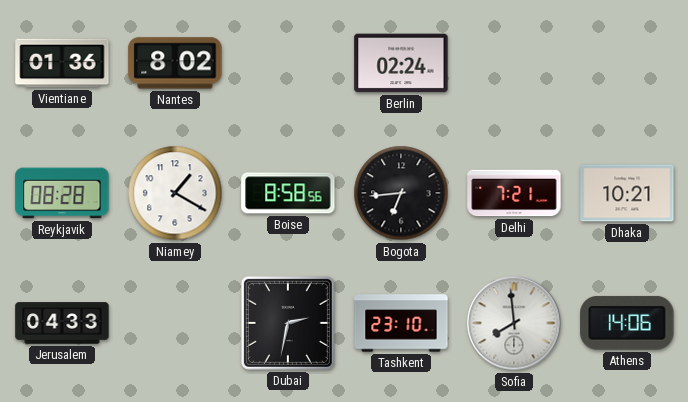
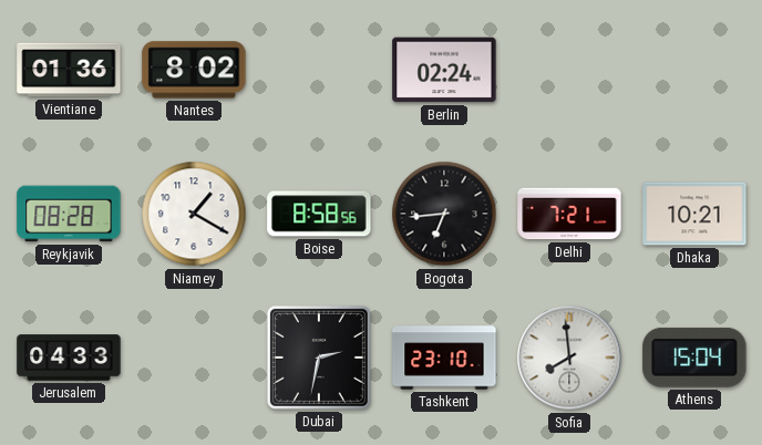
Athens: 14:06 -> 15:04
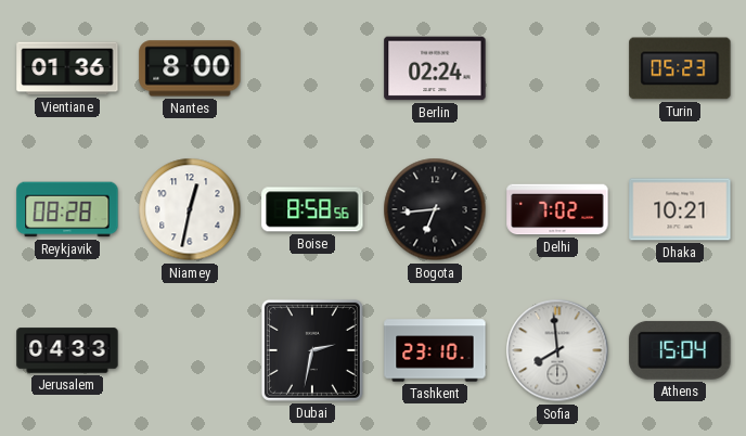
Nantes: 8:02 -> 8:00
Turin: none -> 05:23
Niamey: 1:20 -> 12:32
Delhi: 7:21 -> 7:02
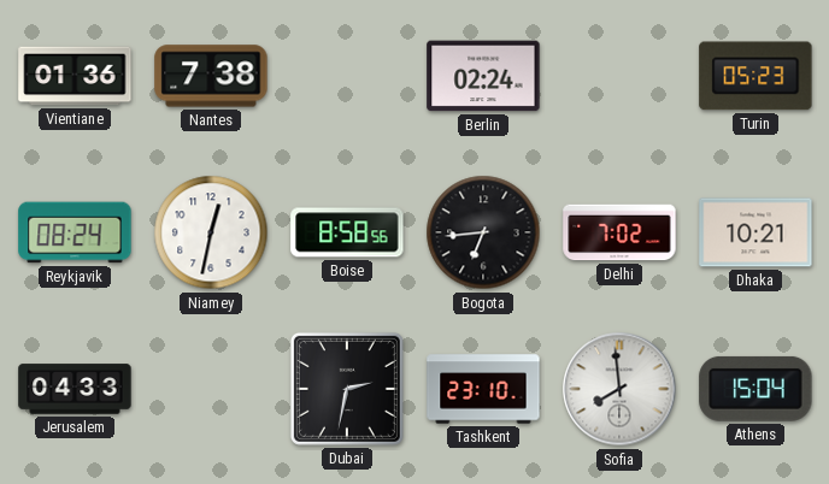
Nantes: 8:00 -> 7:38
Reykjavik: 08:28 -> 08:24
